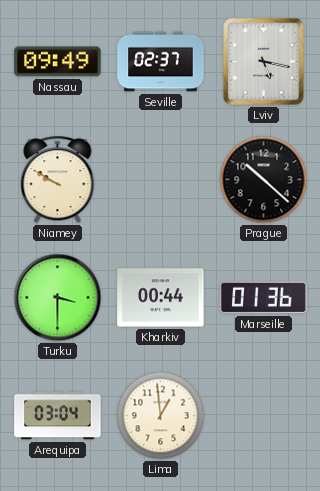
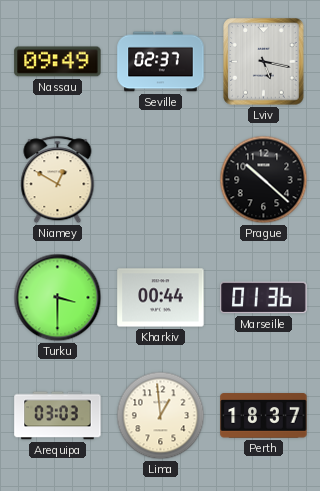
Niamey: 9:50 -> 12:50
Arequipa: 03:04 -> 03:03
Perth: none -> 18:37
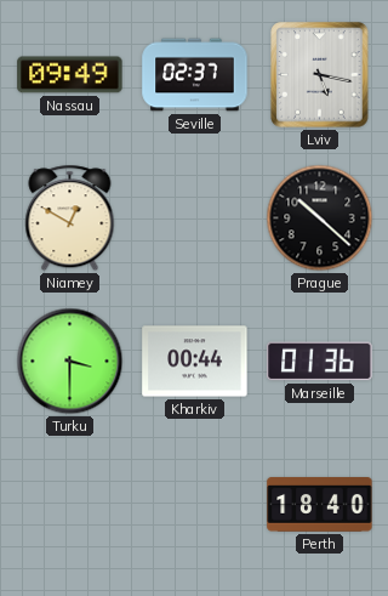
Arequipa: 03:03 -> none
Lima: 12:59 -> none
Perth: 18:37 -> 18:40
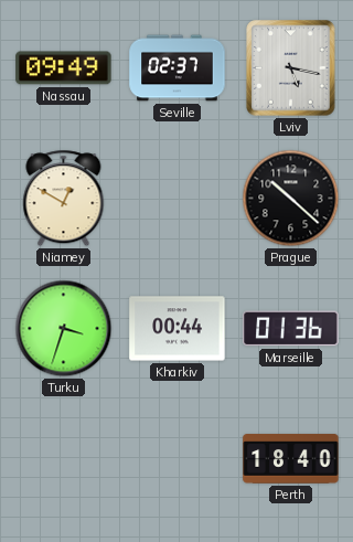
Turku: 3:30 -> 3:33
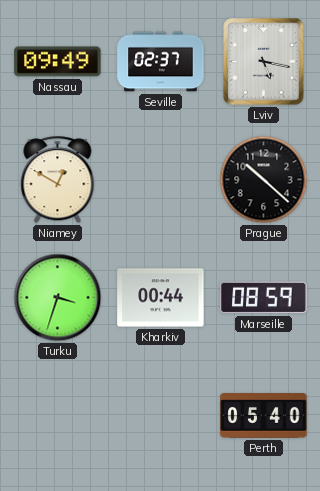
Marseille: 01:36 -> 08:59
Perth: 18:40 -> 05:40
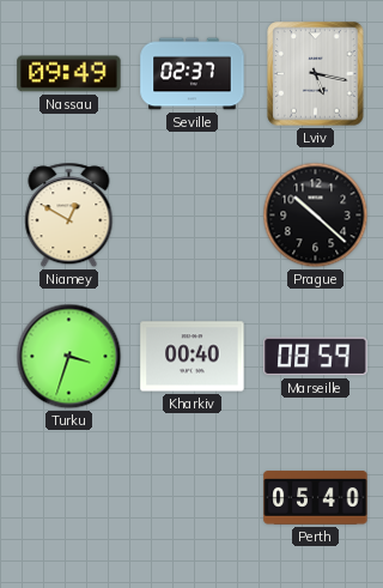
Kharkiv: 00:44 -> 00:40
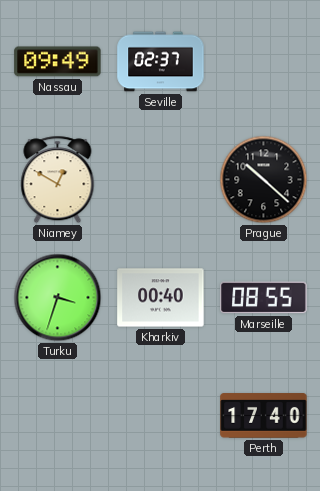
Lviv: 5:17 -> none
Marseille: 08:59 -> 08:55
Perth: 05:40 -> 17:40
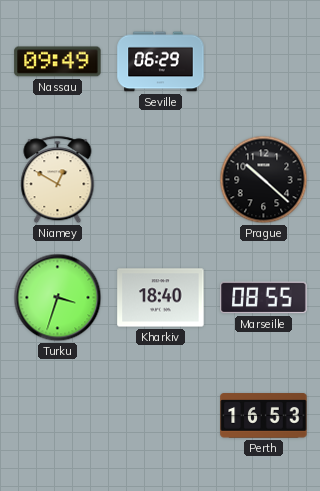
Seville: 02:37 -> 06:29
Kharkiv: 00:40 -> 18:40
Perth: 17:40 -> 16:53
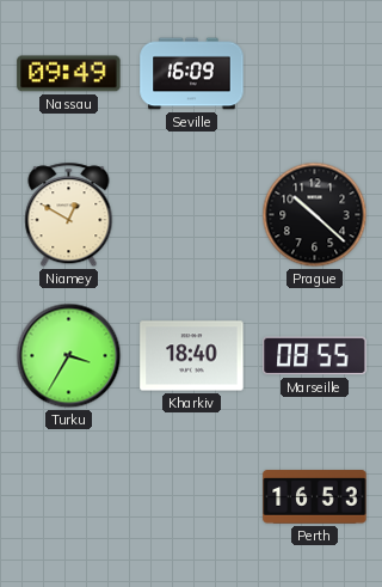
Seville: 06:29 -> 16:09
Turku: 3:33 -> 3:35
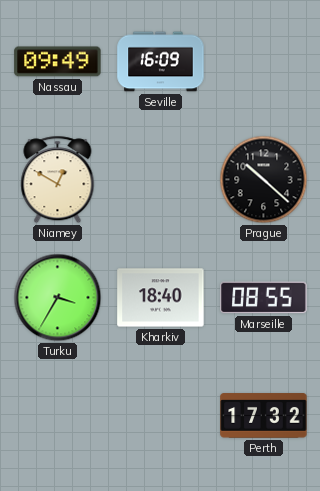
Perth: 16:53 -> 17:32
